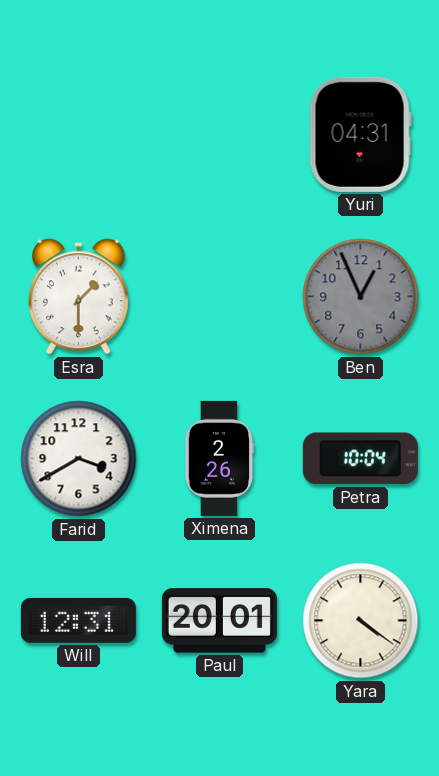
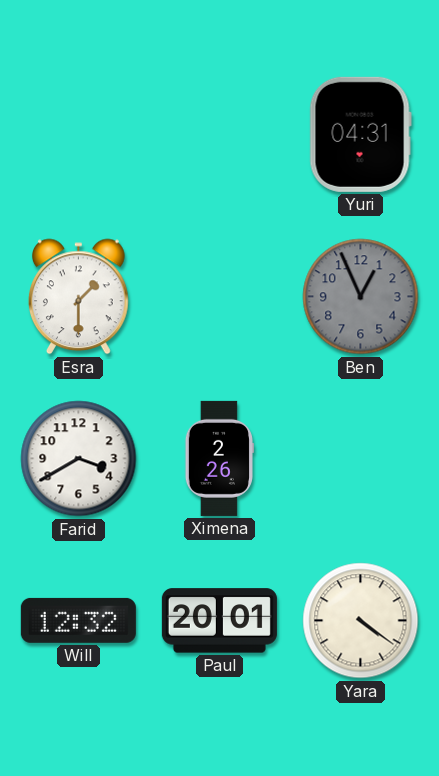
Petra: 10:04 -> none
Will: 12:31 -> 12:32
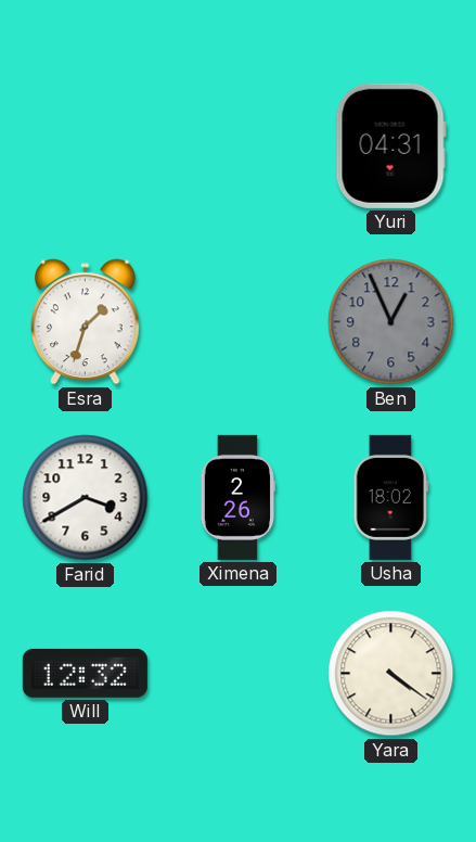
Esra: 1:30 -> 1:33
Usha: none -> 18:02
Paul: 20:01 -> none
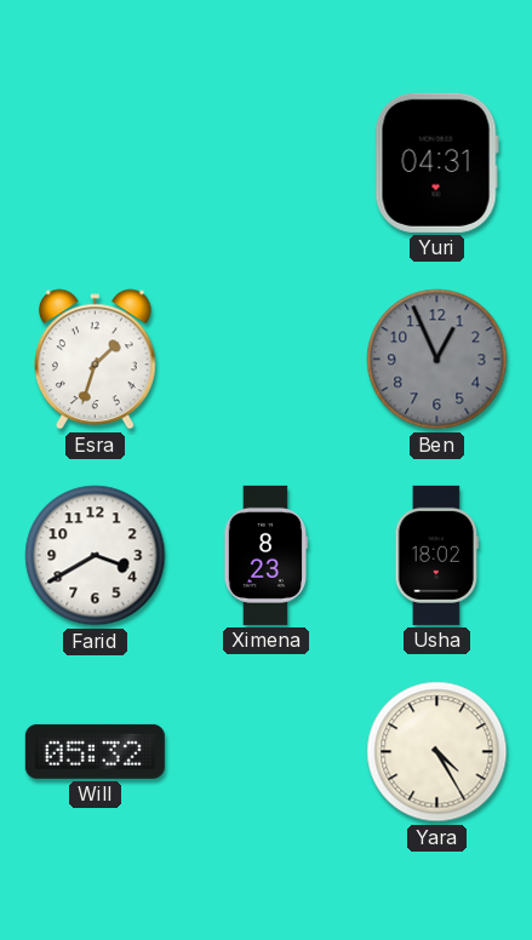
Ximena: 2:26 -> 8:23
Will: 12:32 -> 05:32
Yara: 4:21 -> 4:25
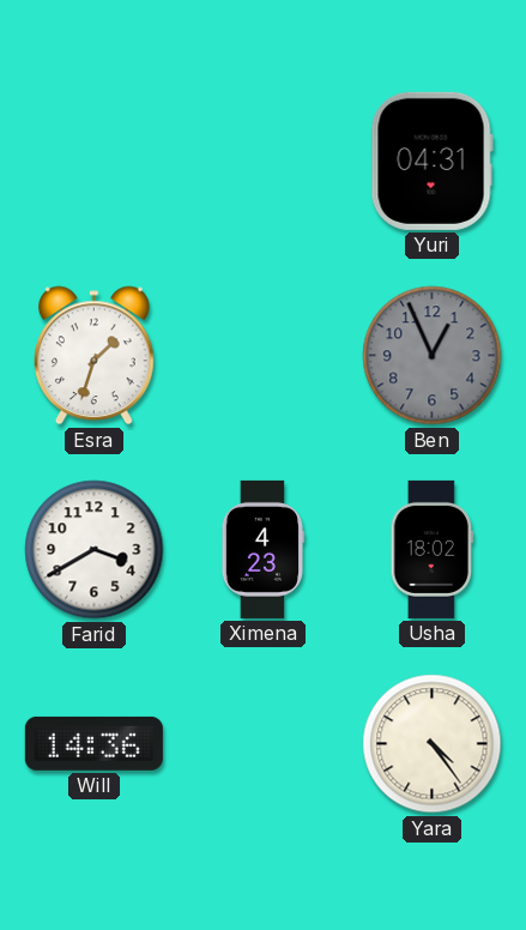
Ximena: 8:23 -> 4:23
Will: 05:32 -> 14:36
Yara: 4:25 -> 4:24
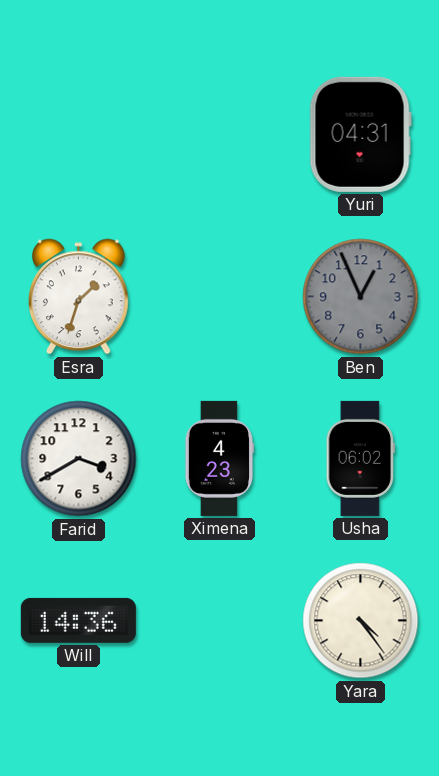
Usha: 18:02 -> 06:02
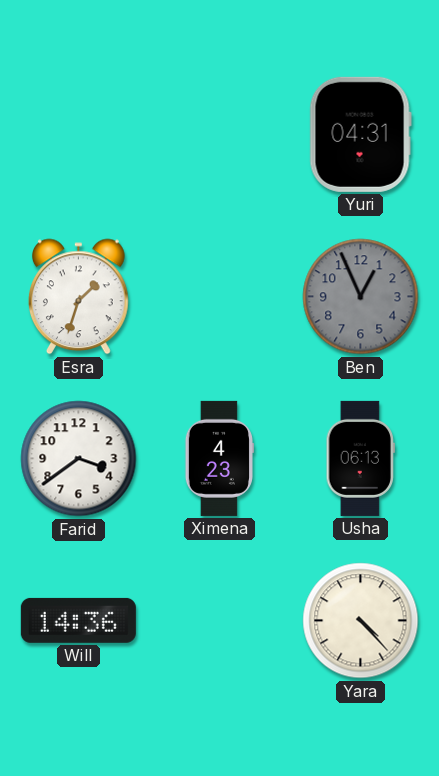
Farid: 3:40 -> 3:39
Usha: 06:02 -> 06:13
Yara: 4:24 -> 4:23
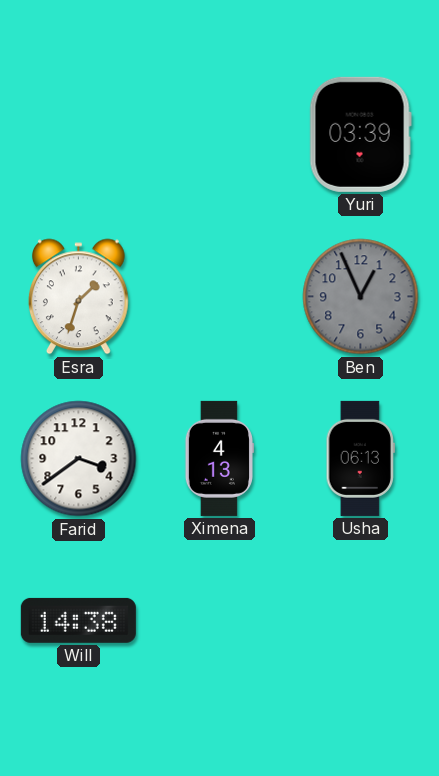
Yuri: 04:31 -> 03:39
Ximena: 4:23 -> 4:13
Will: 14:36 -> 14:38
Yara: 4:23 -> none
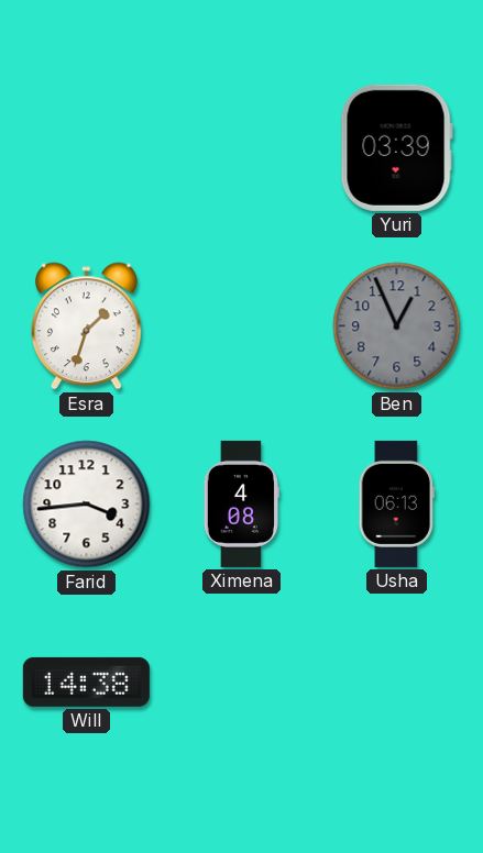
Farid: 3:39 -> 3:44
Ximena: 4:13 -> 4:08
